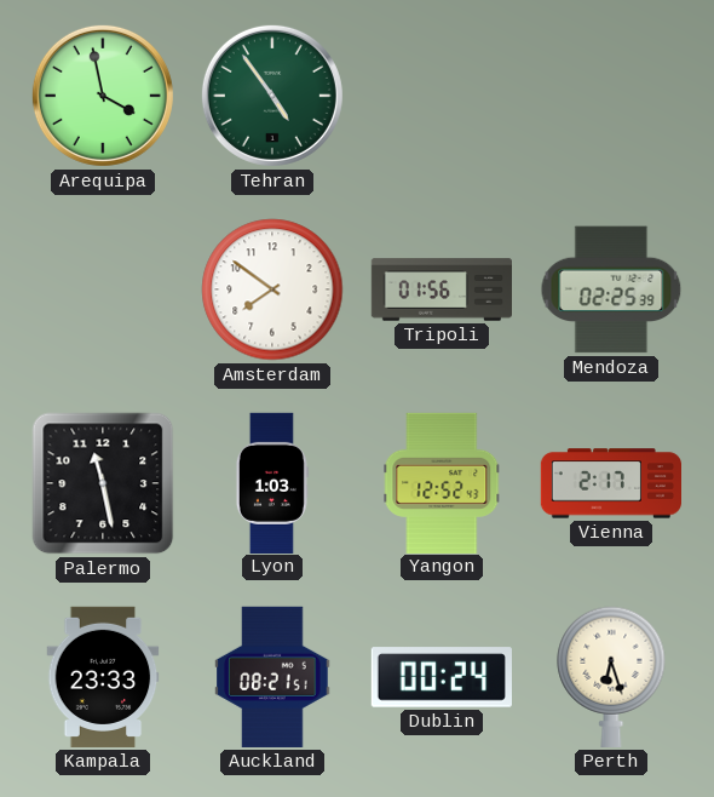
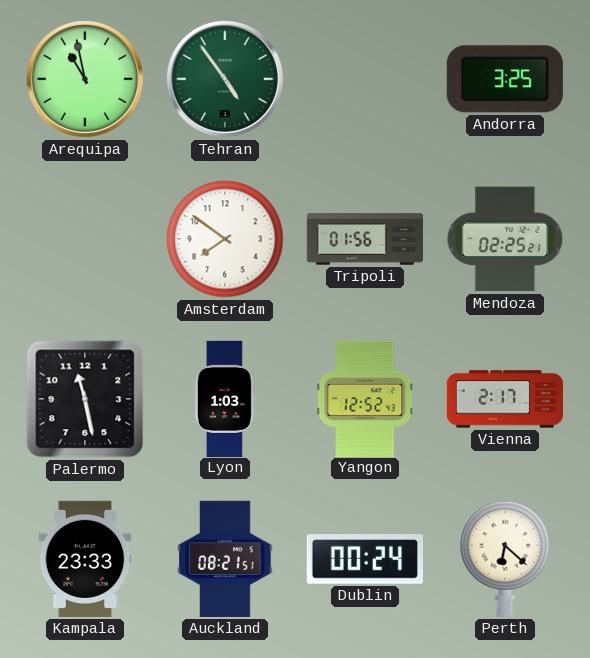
Arequipa: 3:58 -> 10:58
Andorra: none -> 3:25
Mendoza: 02:25:39 -> 02:25:21
Perth: 6:27 -> 6:22
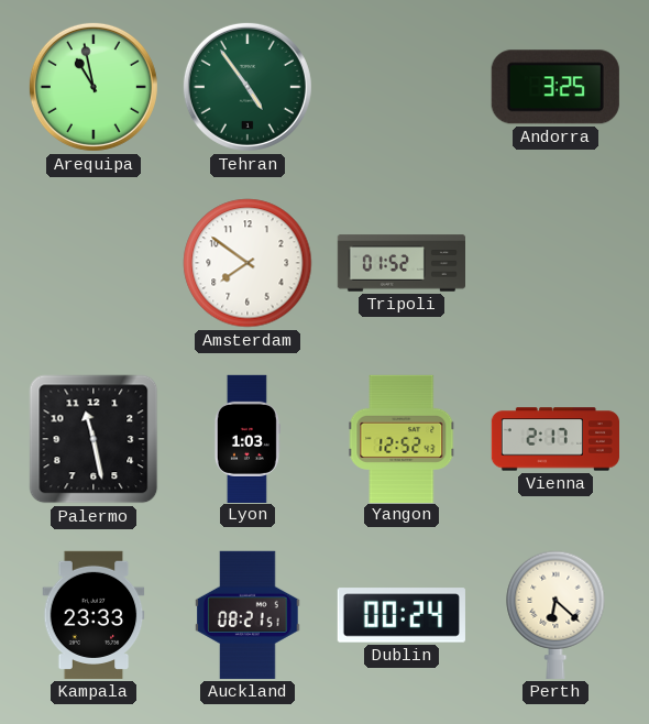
Tripoli: 01:56 -> 01:52
Mendoza: 02:25 -> none
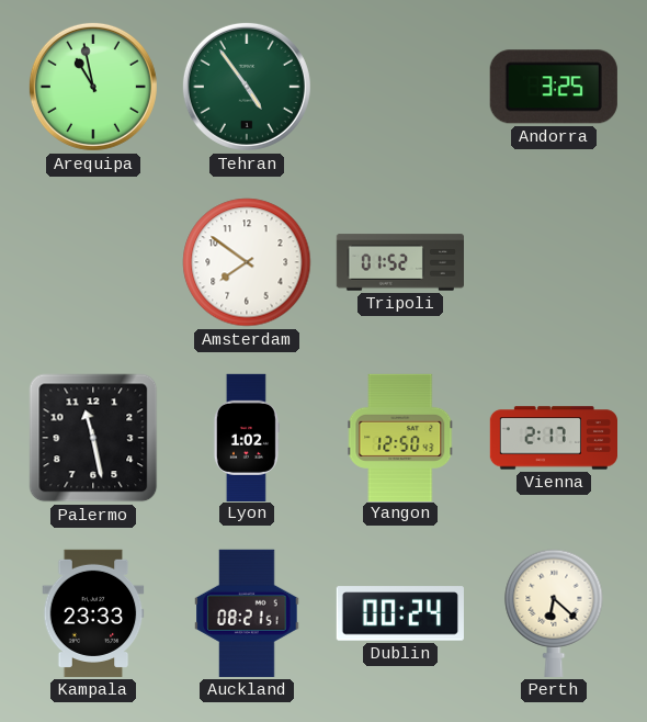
Lyon: 1:03 -> 1:02
Yangon: 12:52 -> 12:50
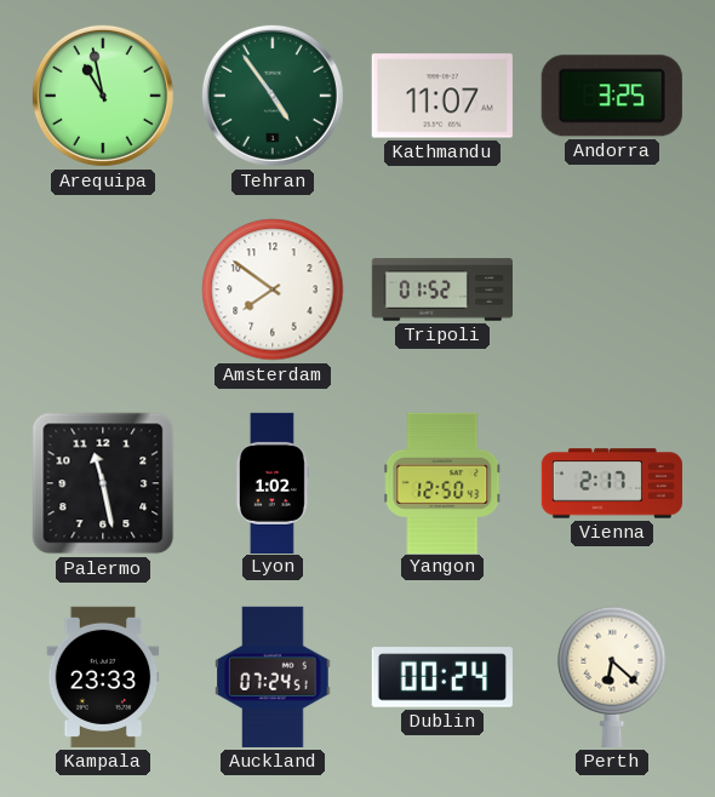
Kathmandu: none -> 11:07
Auckland: 08:21 -> 07:24
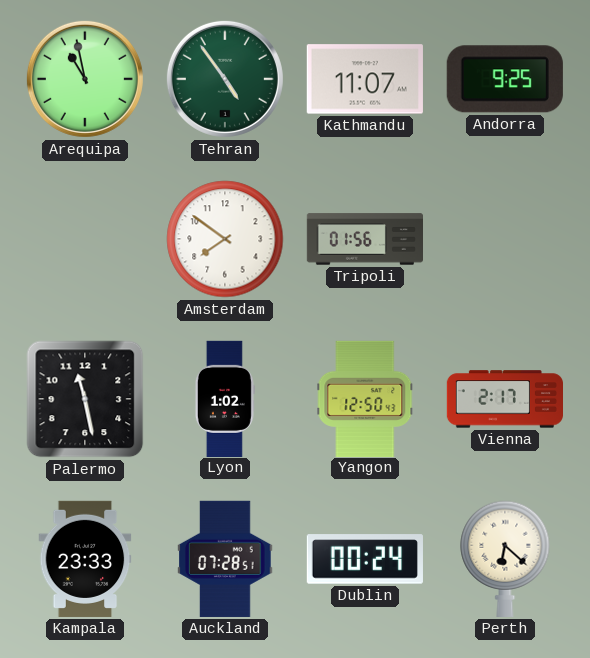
Andorra: 3:25 -> 9:25
Tripoli: 01:52 -> 01:56
Auckland: 07:24 -> 07:28
